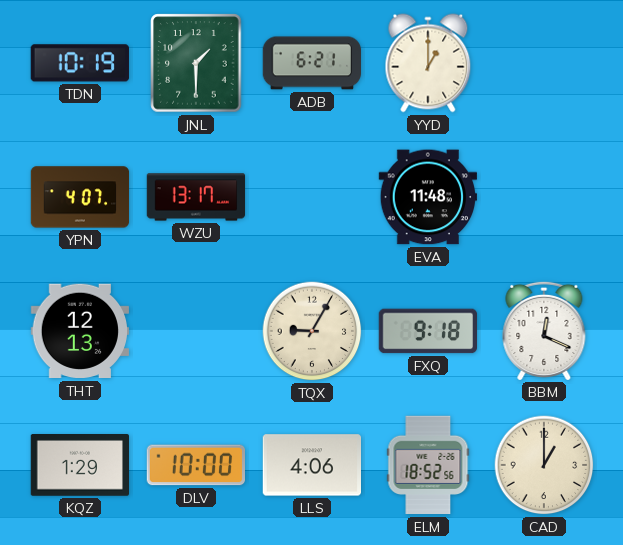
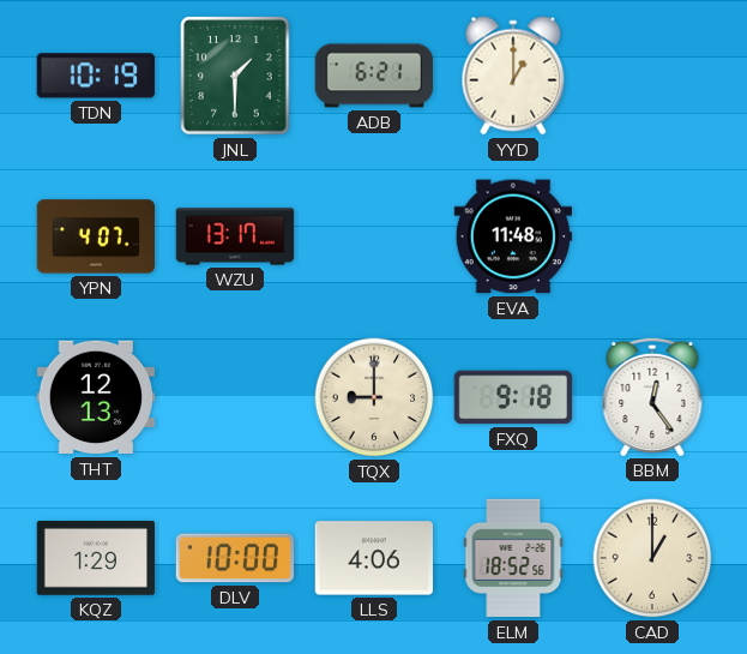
TQX: 9:05 -> 9:00
BBM: 12:19 -> 12:24
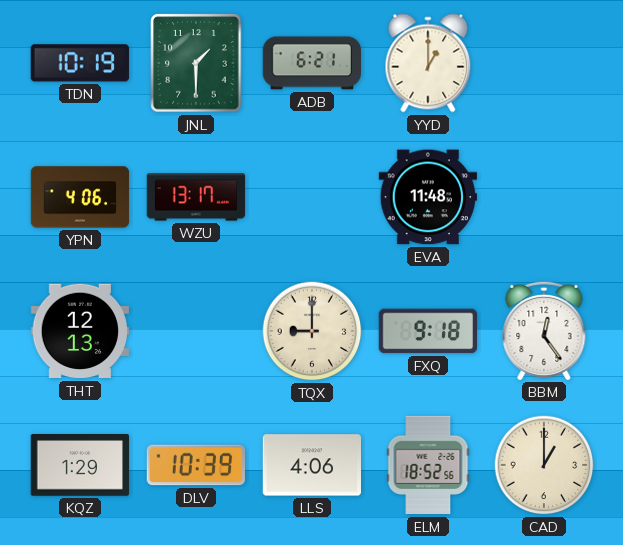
YPN: 4:07 -> 4:06
DLV: 10:00 -> 10:39
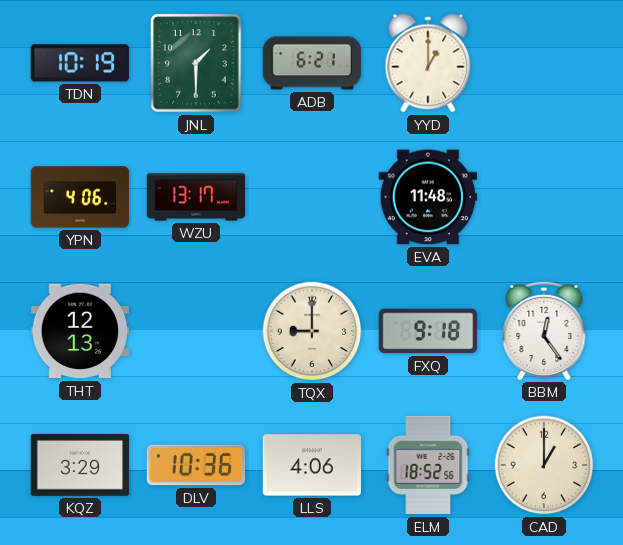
KQZ: 1:29 -> 3:29
DLV: 10:39 -> 10:36
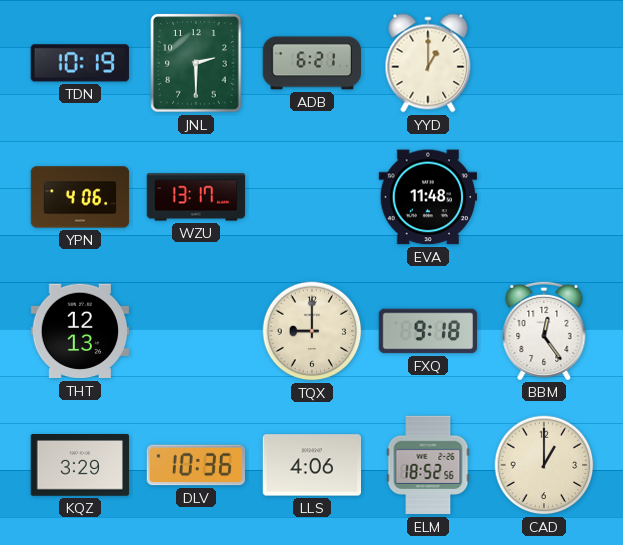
JNL: 1:30 -> 2:30
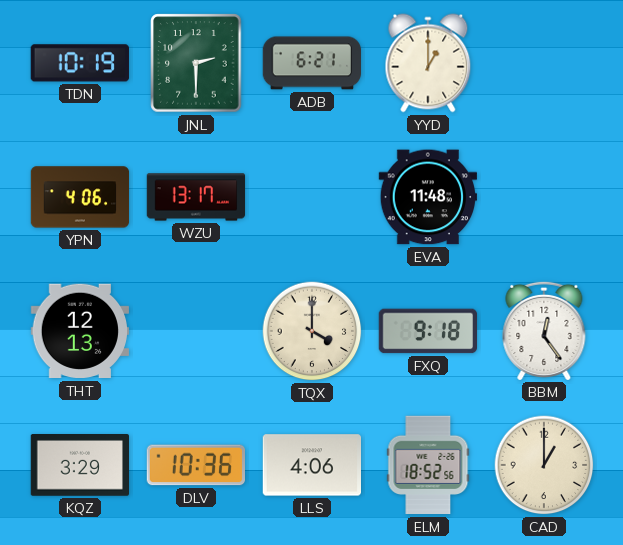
TQX: 9:00 -> 4:00
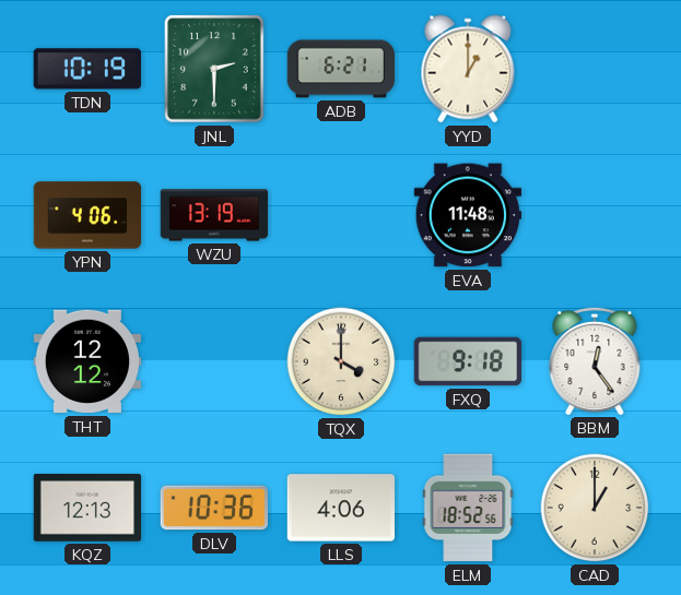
WZU: 13:17 -> 13:19
THT: 12:13 -> 12:12
KQZ: 3:29 -> 12:13
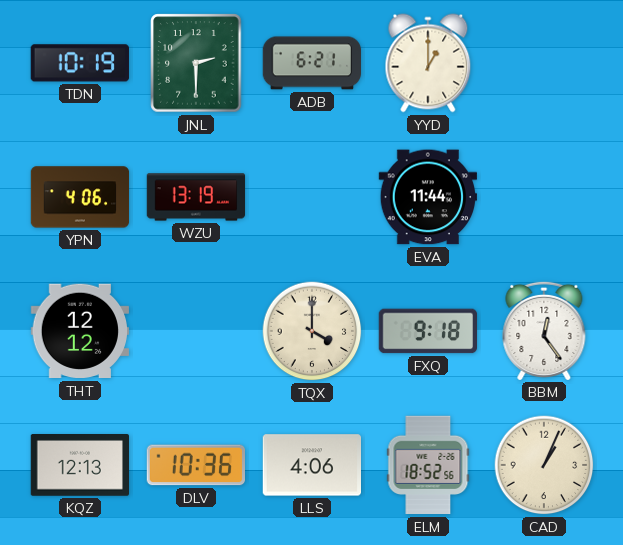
EVA: 11:48 -> 11:44
CAD: 1:00 -> 1:04
